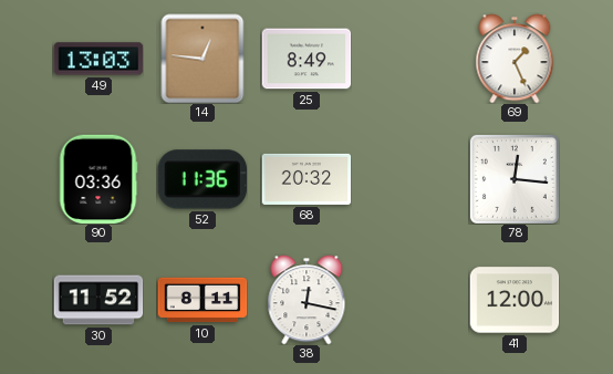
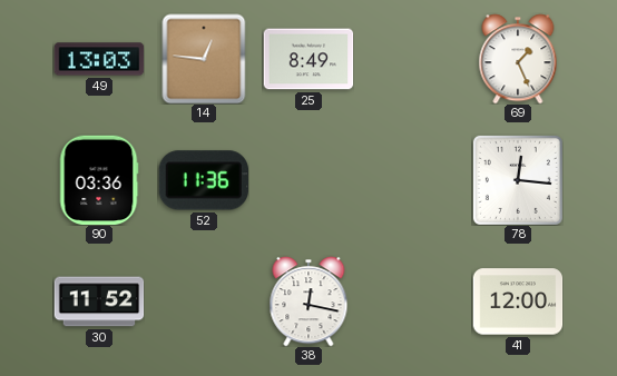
68: 20:32 -> none
10: 8:11 -> none
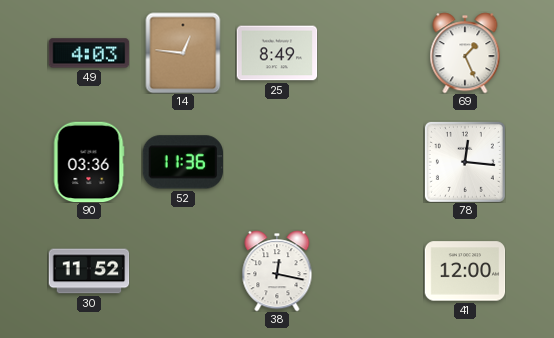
49: 13:03 -> 4:03
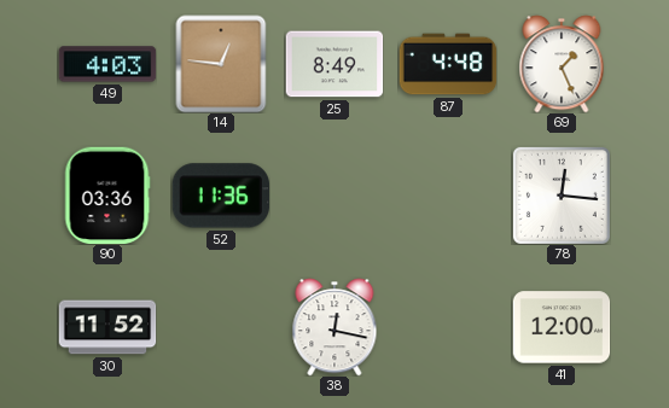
87: none -> 4:48
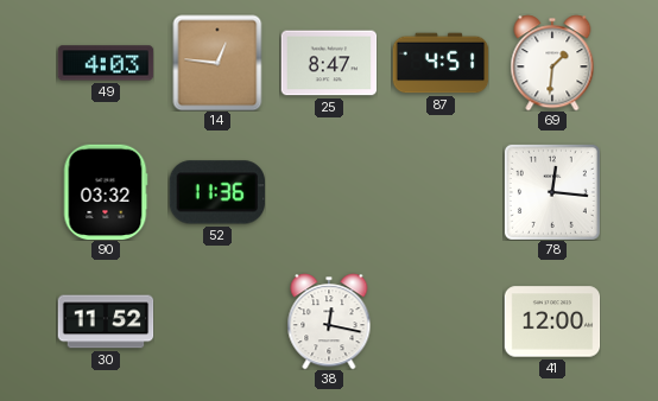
25: 8:49 -> 8:47
87: 4:48 -> 4:51
69: 1:26 -> 1:31
90: 03:36 -> 03:32
